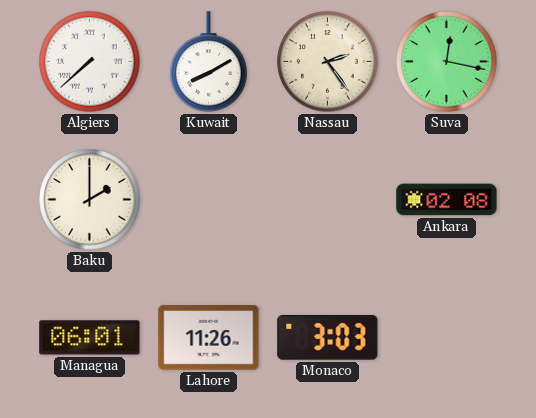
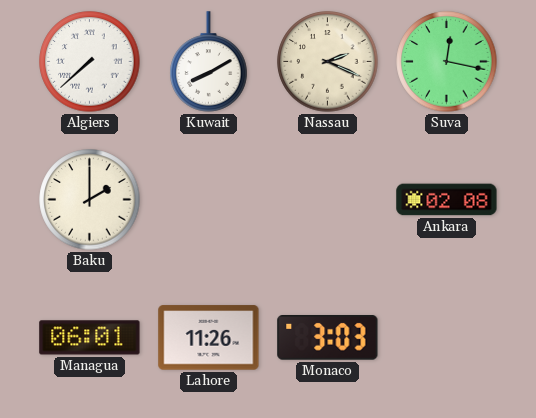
Nassau: 2:24 -> 2:19
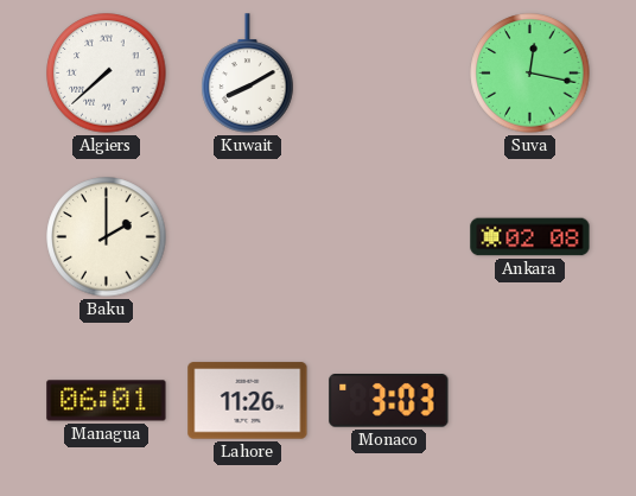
Nassau: 2:19 -> none
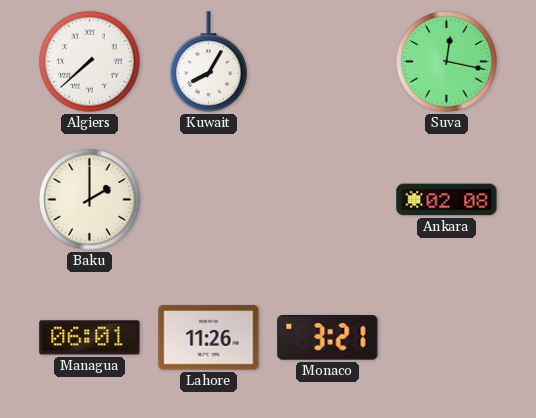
Kuwait: 8:10 -> 8:05
Monaco: 3:03 -> 3:21
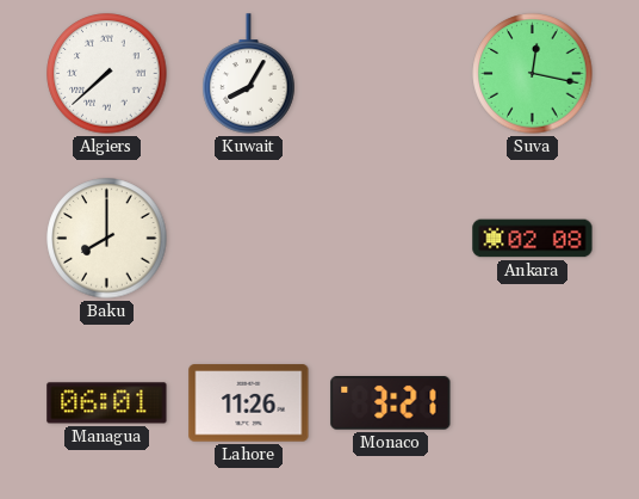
Baku: 2:00 -> 8:00
